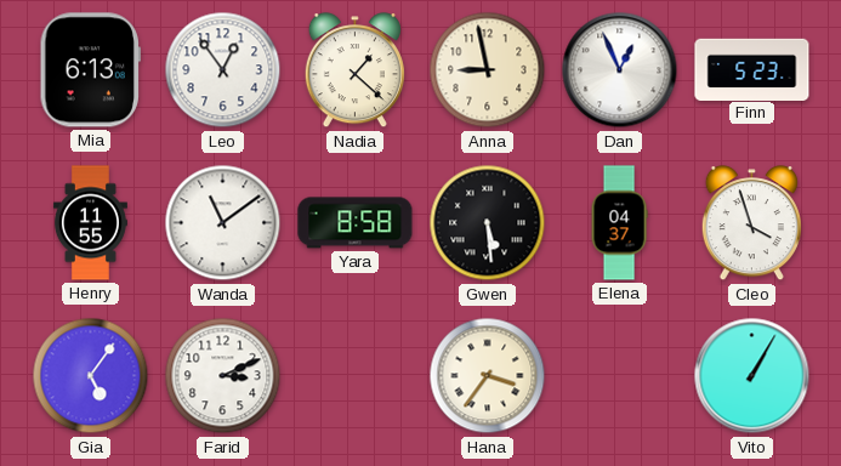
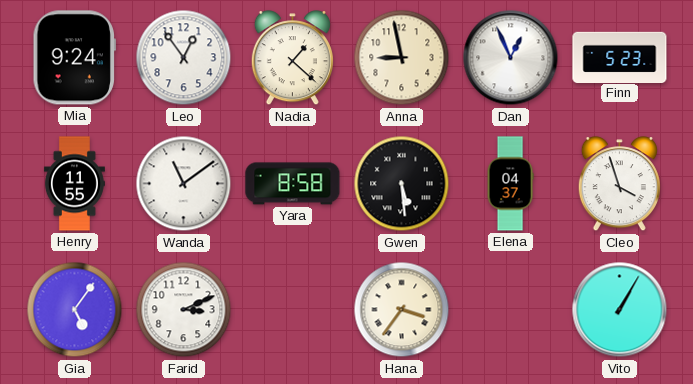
Mia: 6:13 -> 9:24
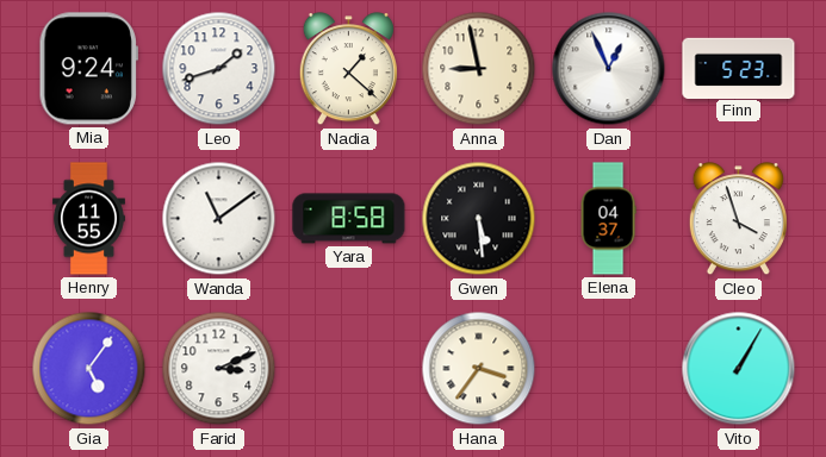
Leo: 12:54 -> 1:42
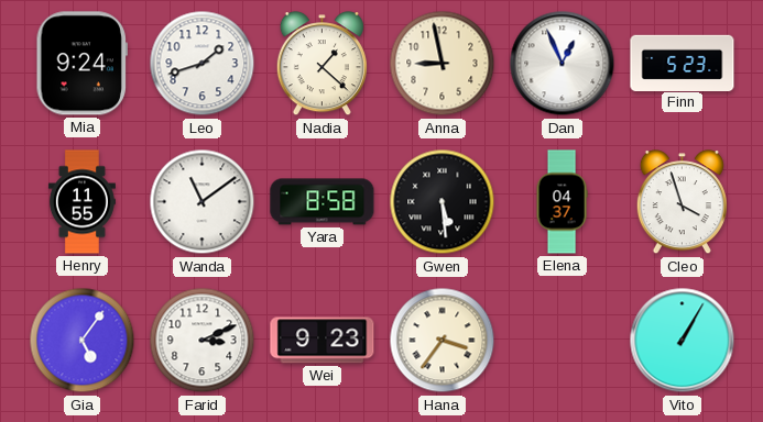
Wei: none -> 9:23
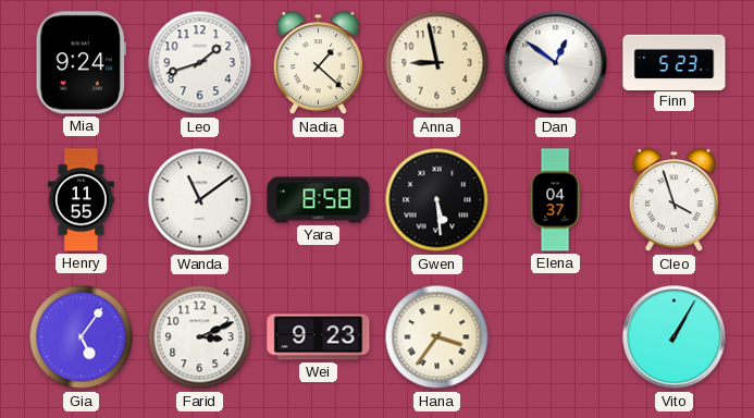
Dan: 12:56 -> 12:51
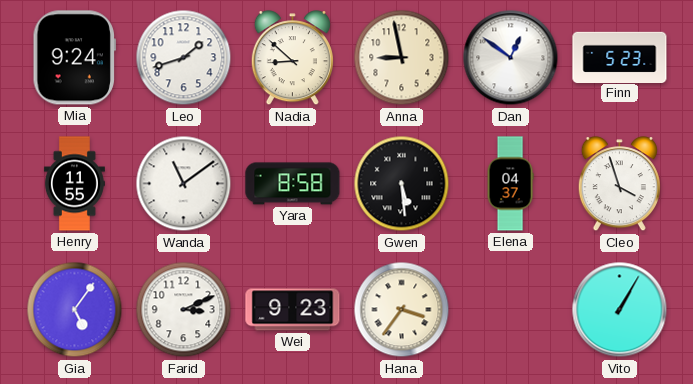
Nadia: 1:22 -> 8:52
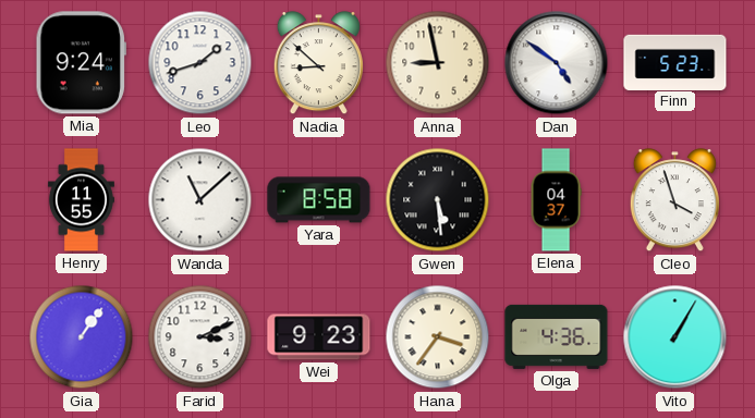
Dan: 12:51 -> 4:51
Wanda: 11:09 -> 11:08
Gia: 5:06 -> 1:06
Olga: none -> 4:36
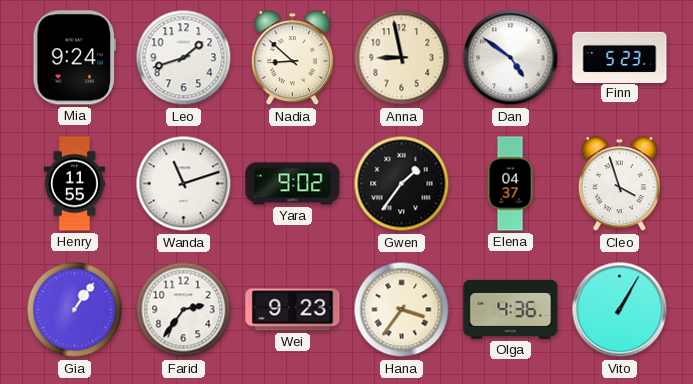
Wanda: 11:08 -> 11:12
Yara: 8:58 -> 9:02
Gwen: 5:29 -> 1:36
Farid: 3:11 -> 2:36
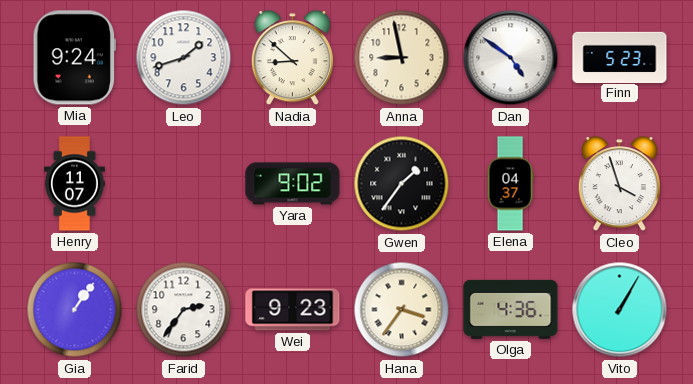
Henry: 11:55 -> 11:07
Wanda: 11:12 -> none
